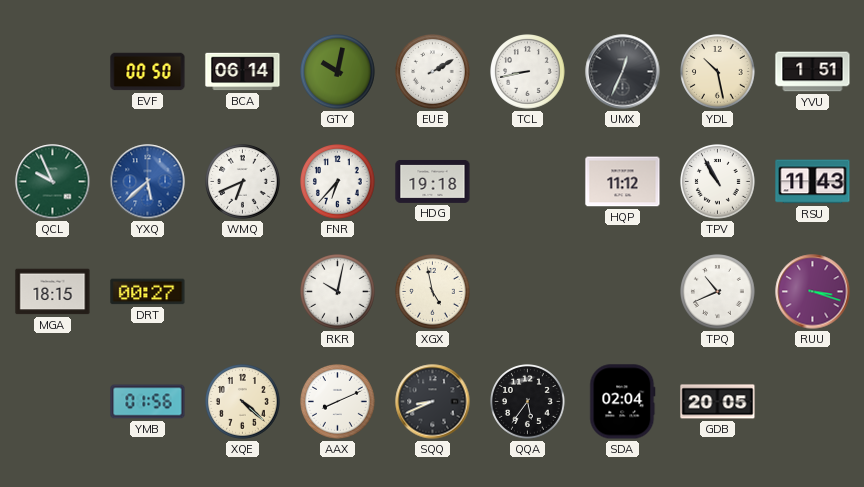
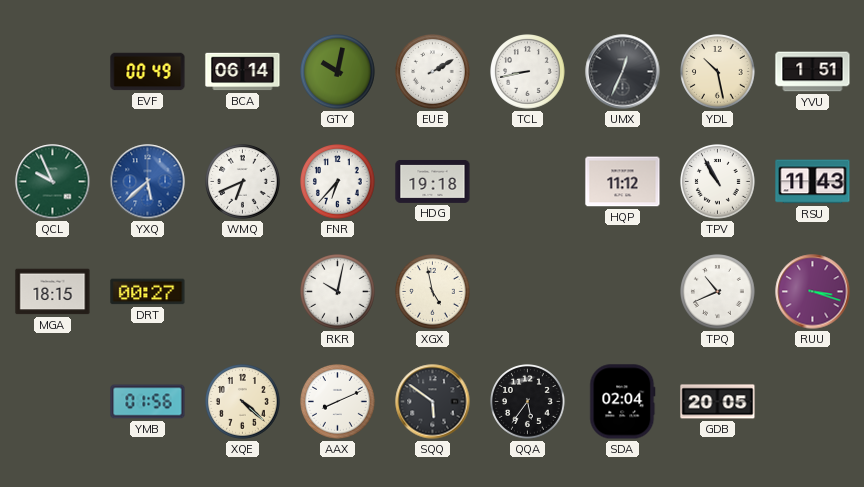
EVF: 00:50 -> 00:49
SQQ: 8:41 -> 5:51
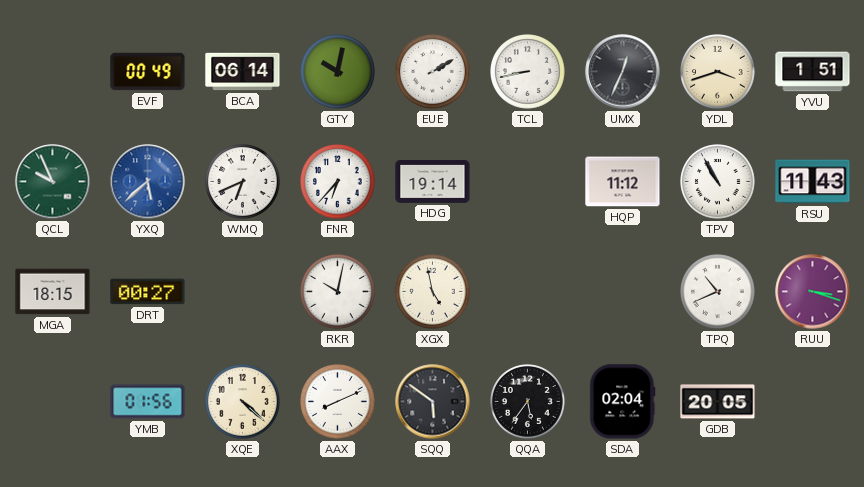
YDL: 10:28 -> 3:42
HDG: 19:18 -> 19:14
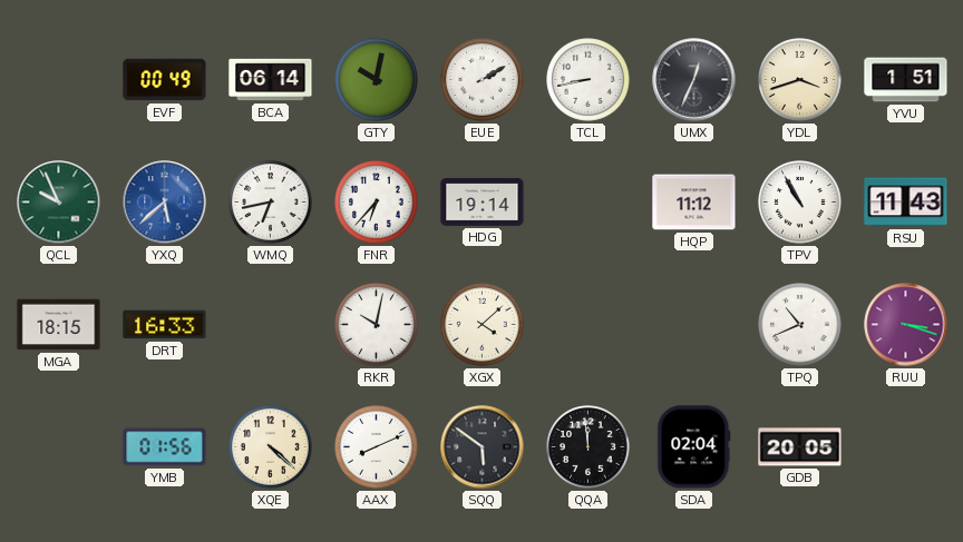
WMQ: 6:41 -> 6:43
DRT: 00:27 -> 16:33
XGX: 4:58 -> 4:08
QQA: 5:36 -> 11:59
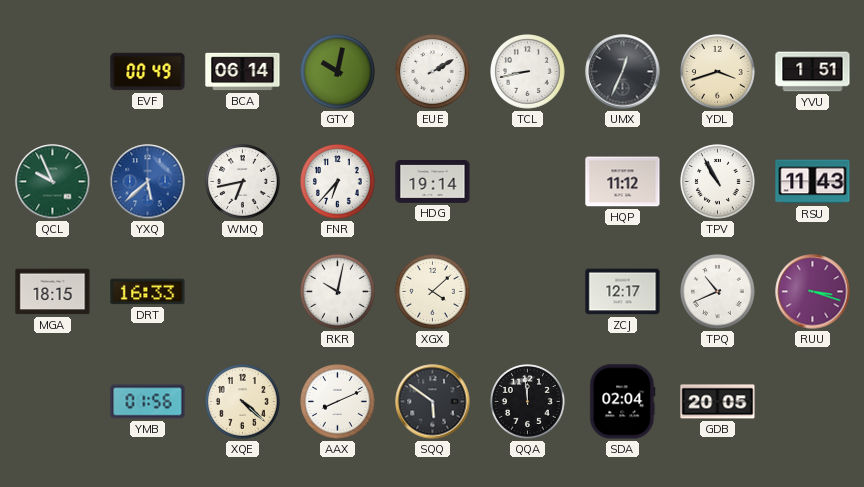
ZCJ: none -> 12:17
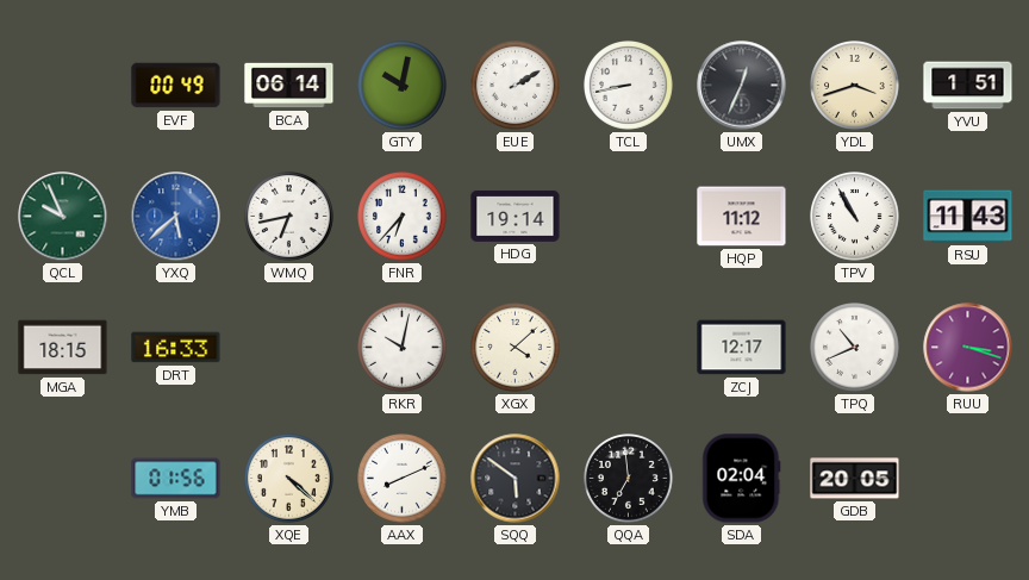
QQA: 11:59 -> 6:59
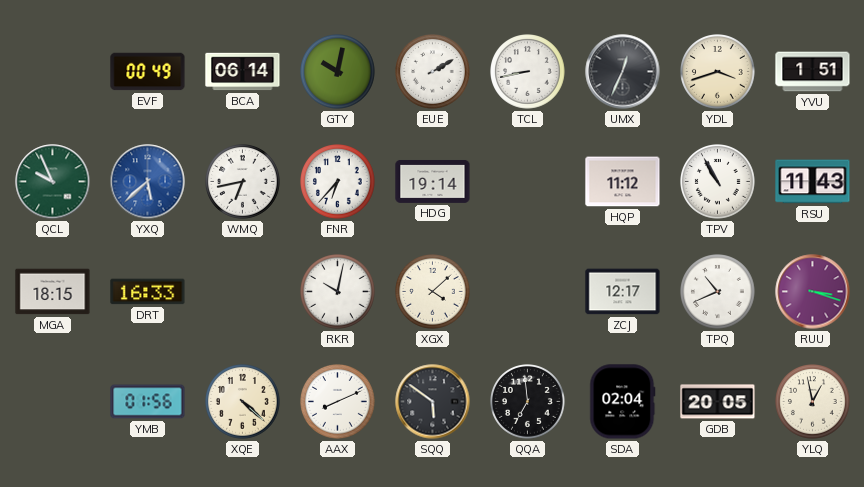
YLQ: none -> 12:58
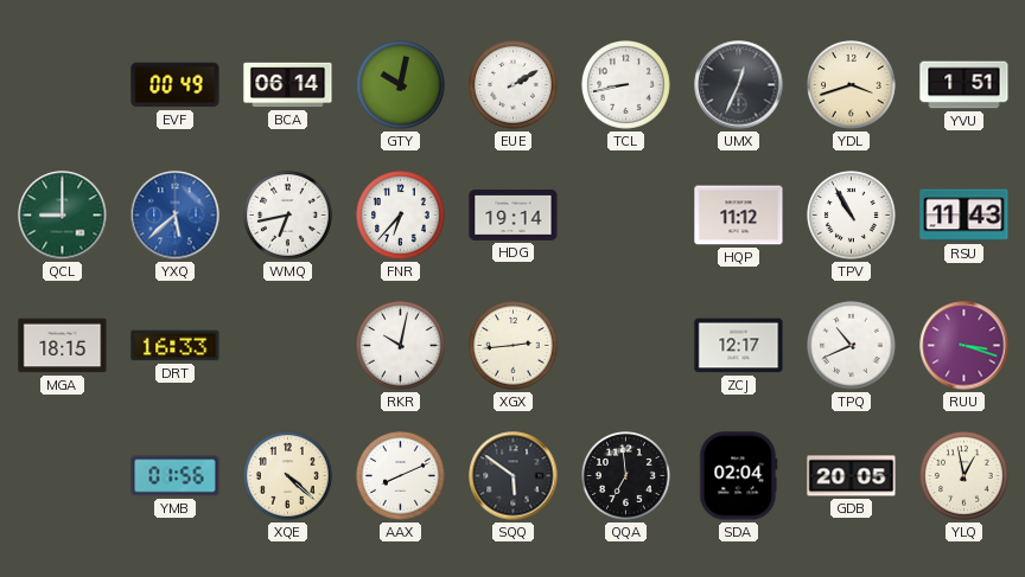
QCL: 9:56 -> 9:00
XGX: 4:08 -> 2:44
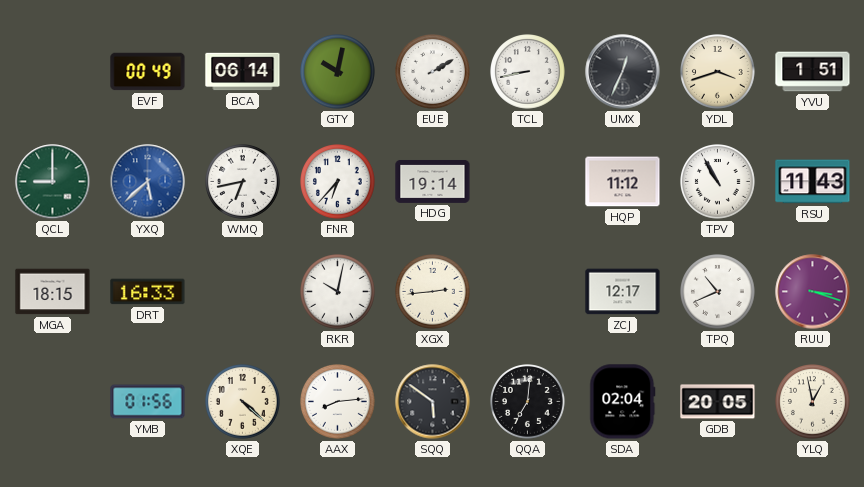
AAX: 8:11 -> 8:14
QQA: 6:59 -> 7:01
